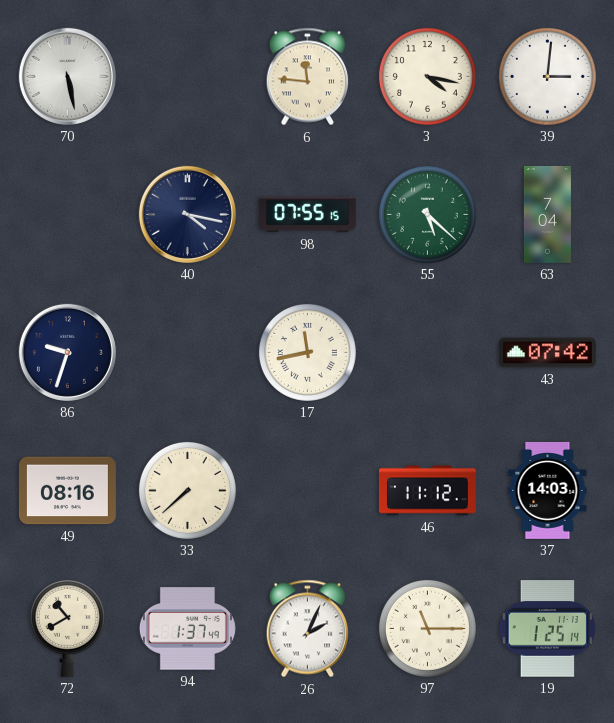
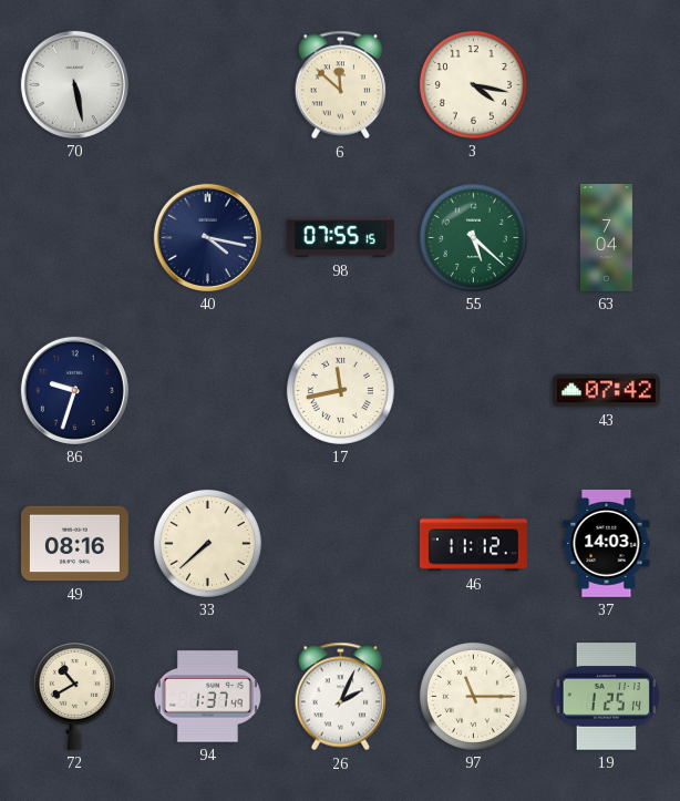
6: 11:46 -> 11:52
39: 3:01 -> none
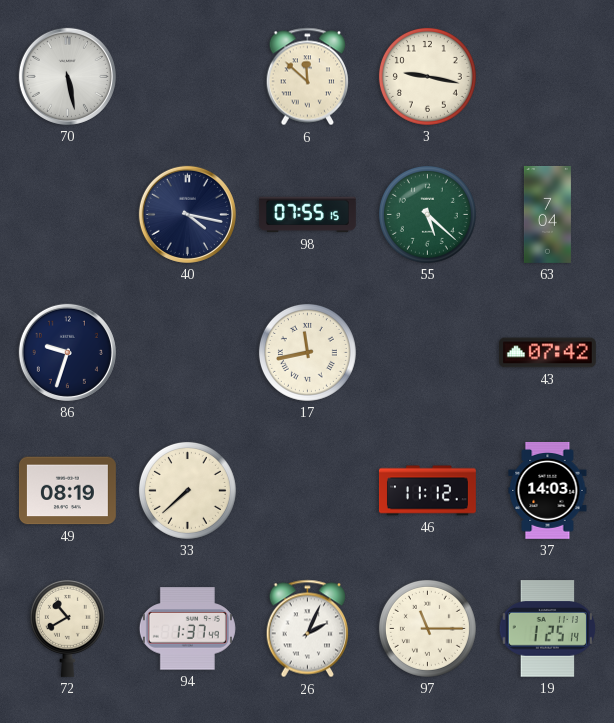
3: 4:17 -> 9:17
49: 08:16 -> 08:19
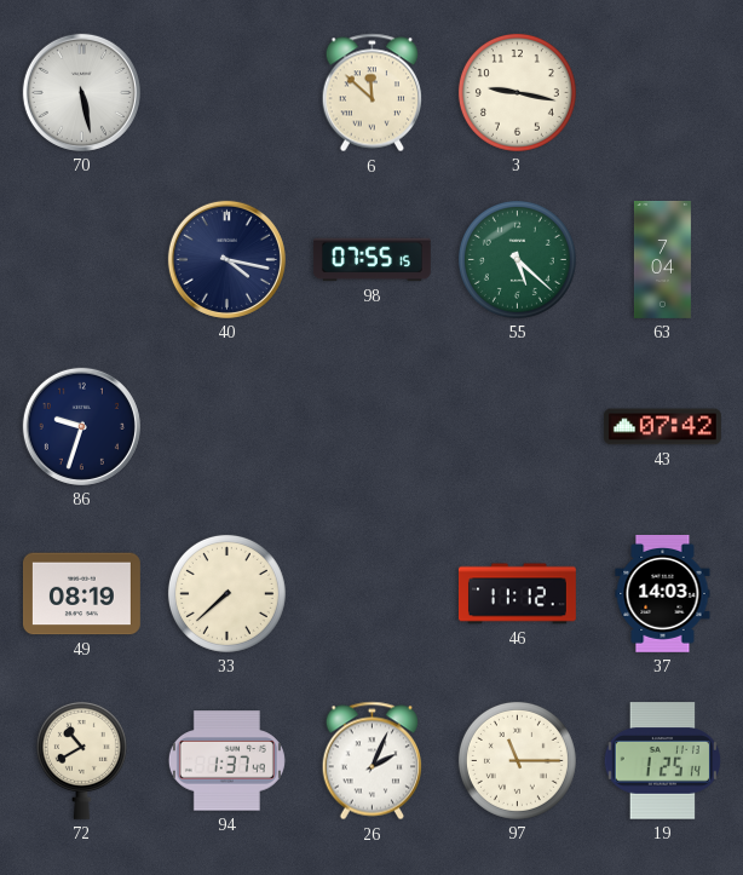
17: 11:43 -> none
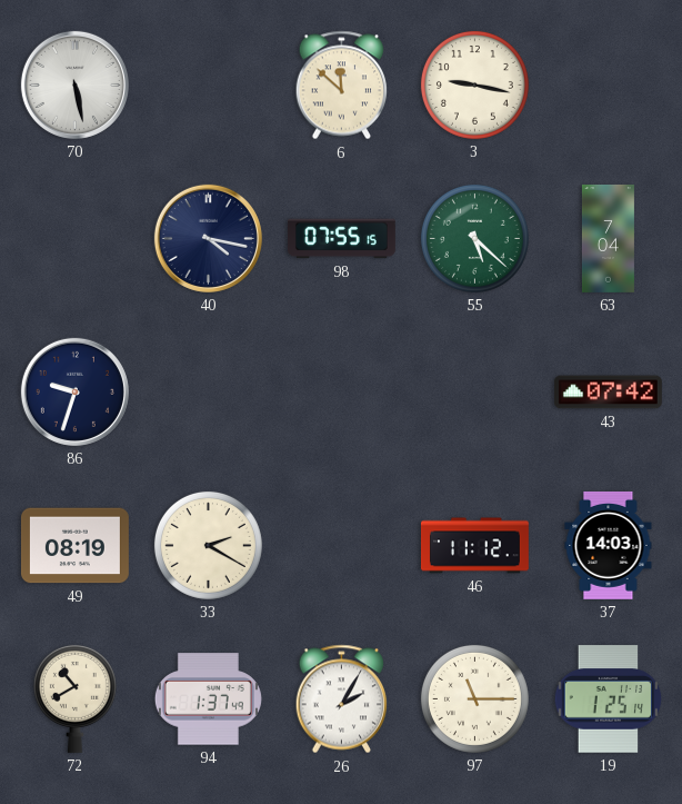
33: 7:38 -> 2:20
26: 2:04 -> 2:05
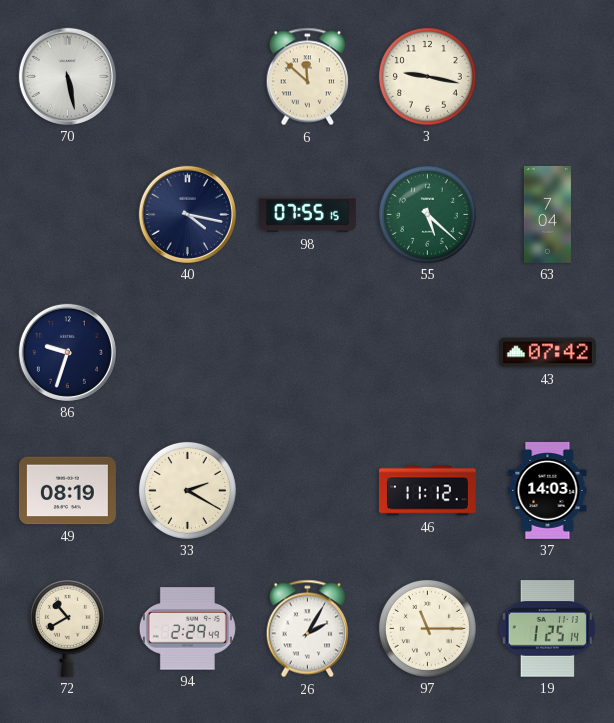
94: 1:37 -> 2:29
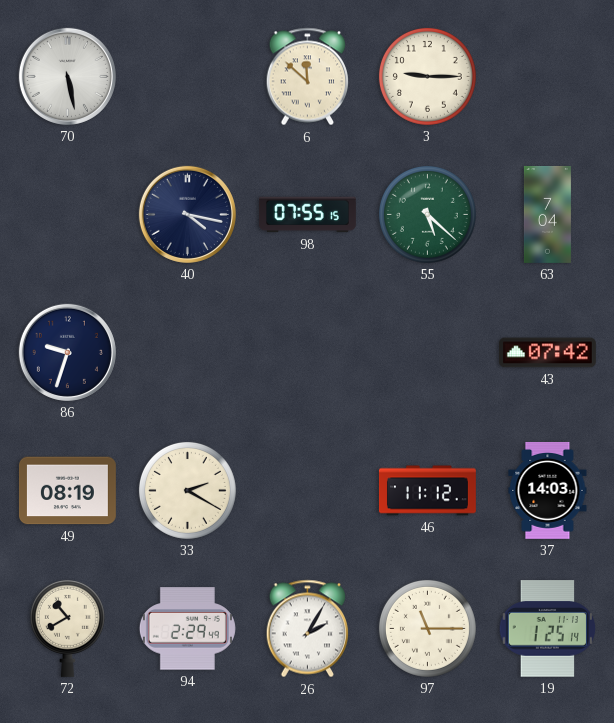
3: 9:17 -> 9:15
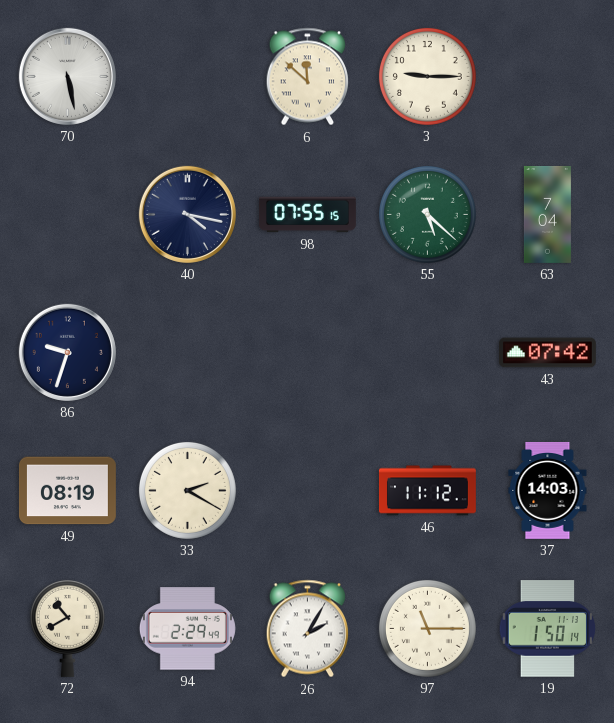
19: 1:25 -> 1:50
